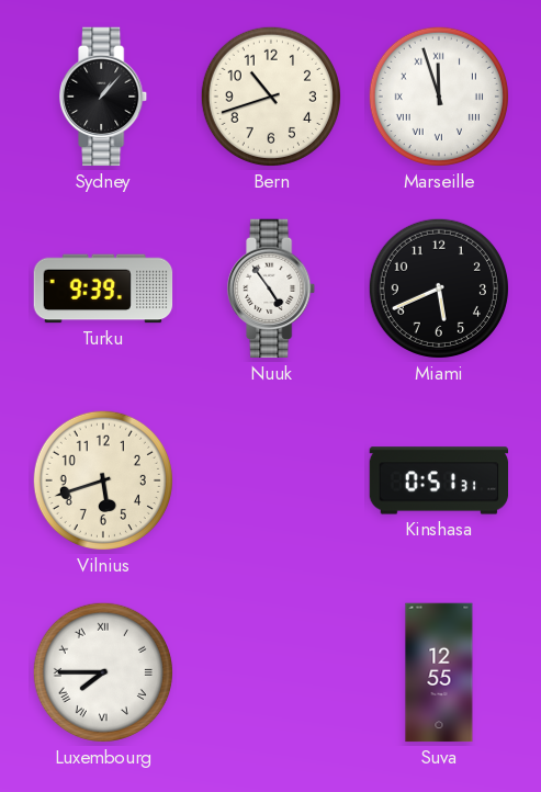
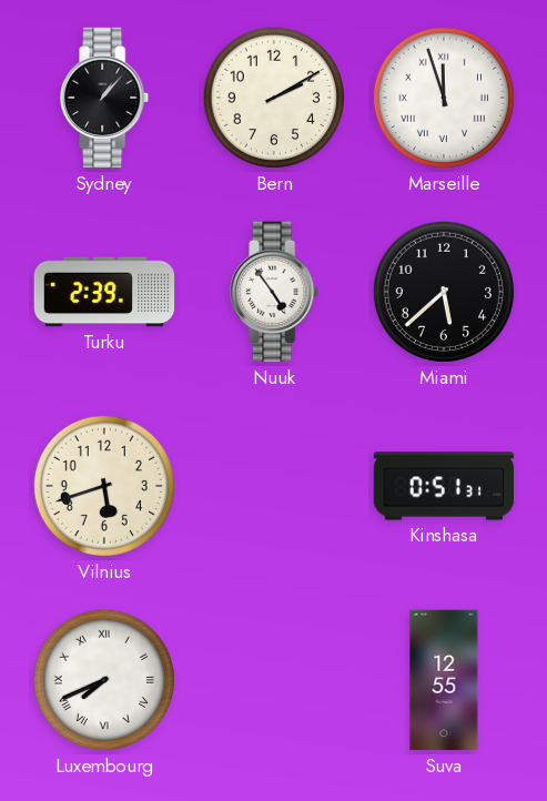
Bern: 10:42 -> 2:10
Turku: 9:39 -> 2:39
Miami: 5:41 -> 5:38
Luxembourg: 7:45 -> 7:41
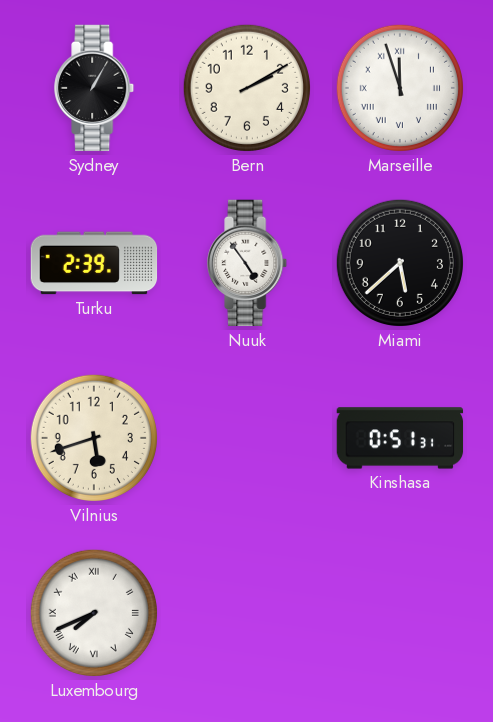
Sydney: 1:07 -> 1:05
Suva: 12:55 -> none
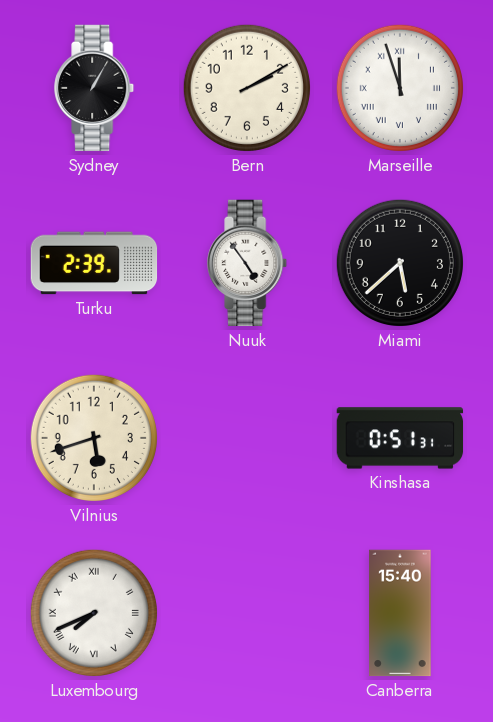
Canberra: none -> 15:40
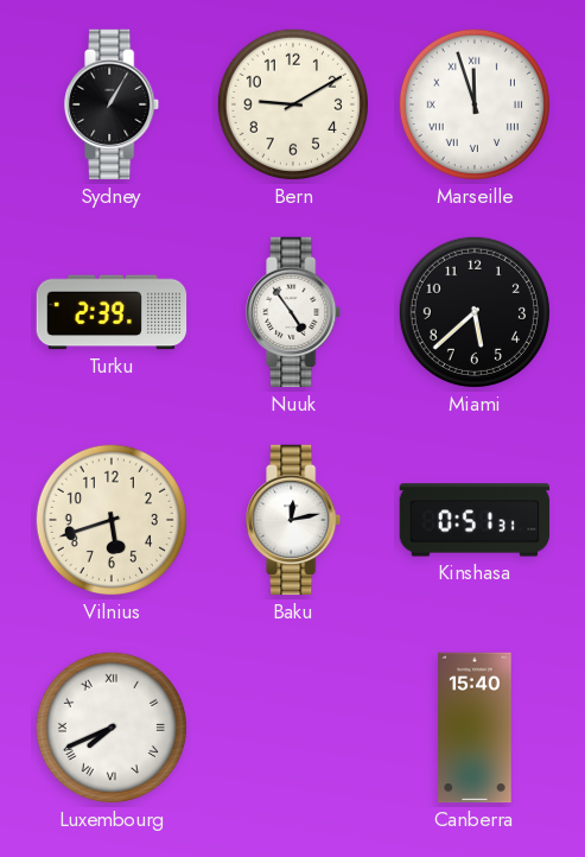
Bern: 2:10 -> 9:10
Baku: none -> 12:13
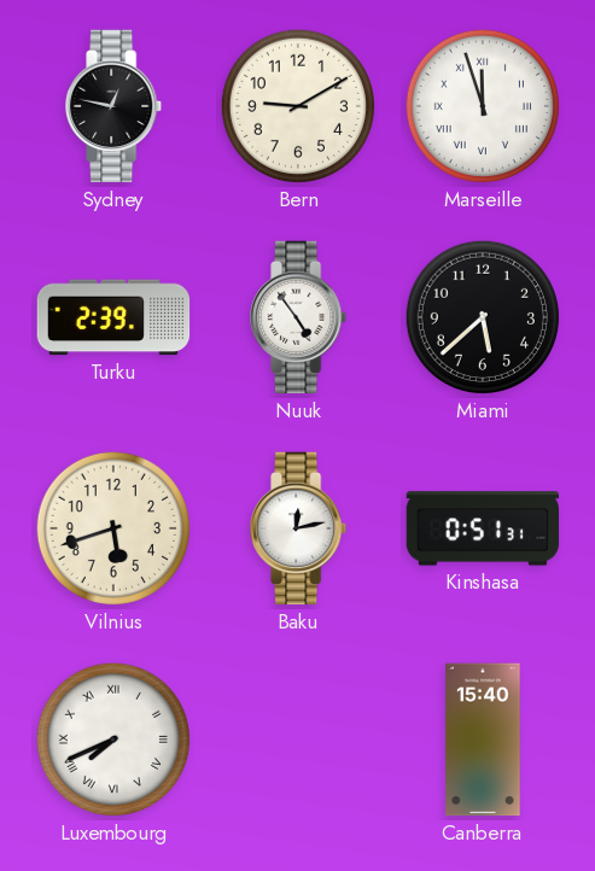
Sydney: 1:05 -> 12:47
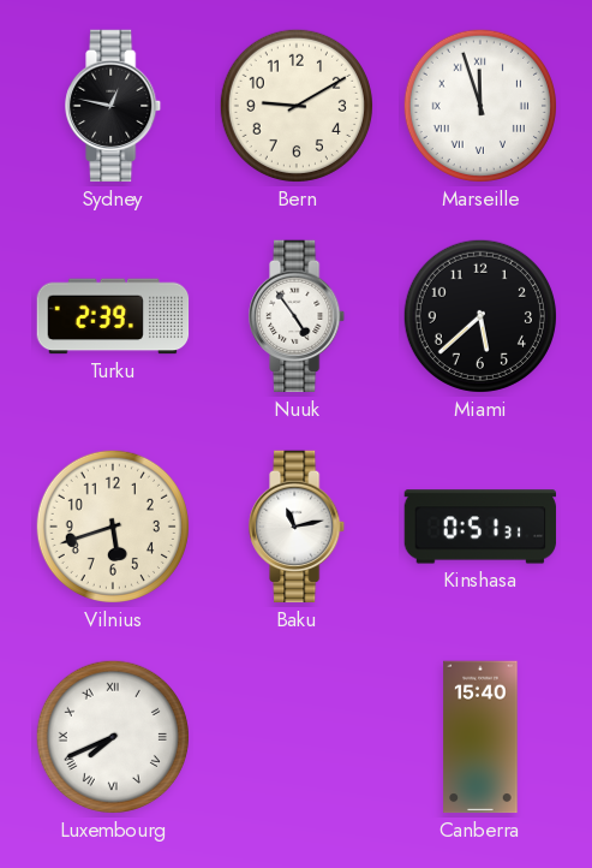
Baku: 12:13 -> 11:13
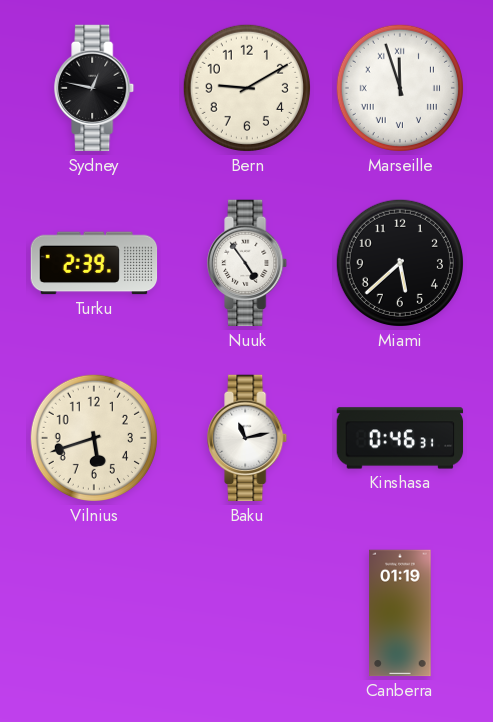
Kinshasa: 0:51 -> 0:46
Luxembourg: 7:41 -> none
Canberra: 15:40 -> 01:19
